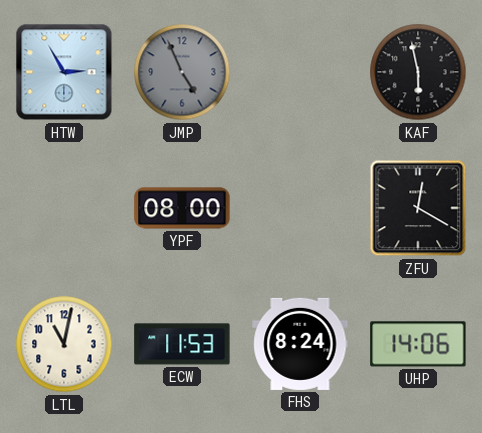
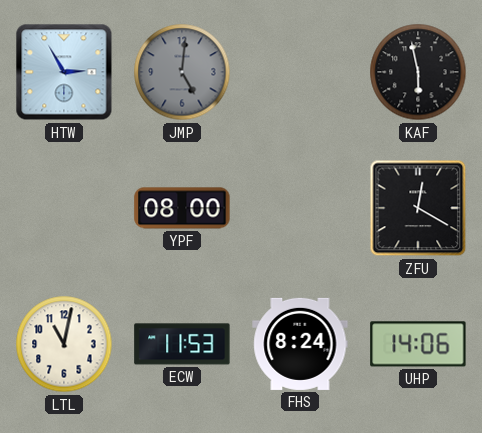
JMP: 4:56 -> 5:01
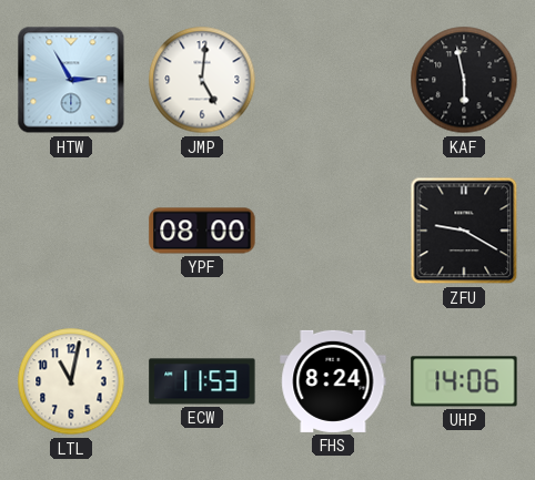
JMP dial: grey -> white
ZFU: 12:20 -> 9:20
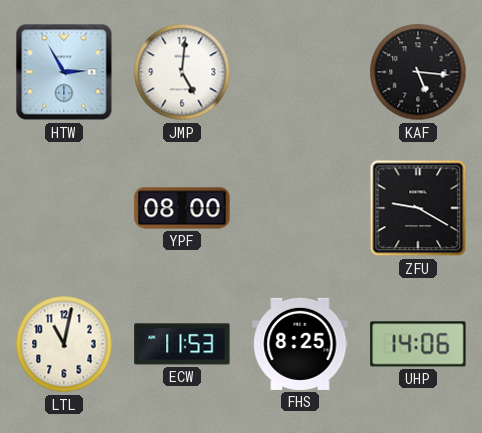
KAF: 5:58 -> 5:16
FHS: 8:24 -> 8:25
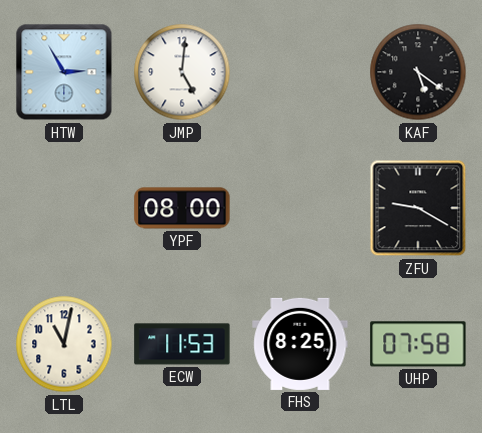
KAF: 5:16 -> 5:21
UHP: 14:06 -> 07:58
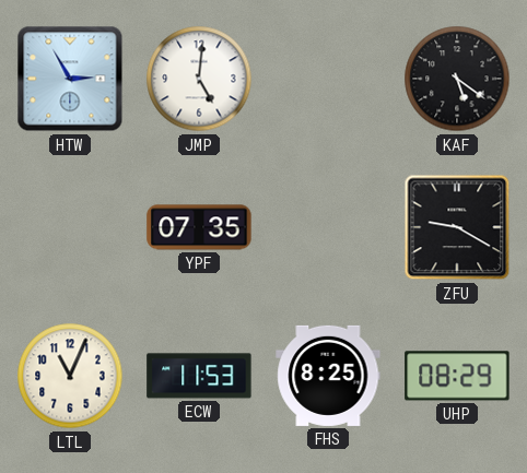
YPF: 08:00 -> 07:35
LTL: 11:02 -> 11:04
UHP: 07:58 -> 08:29
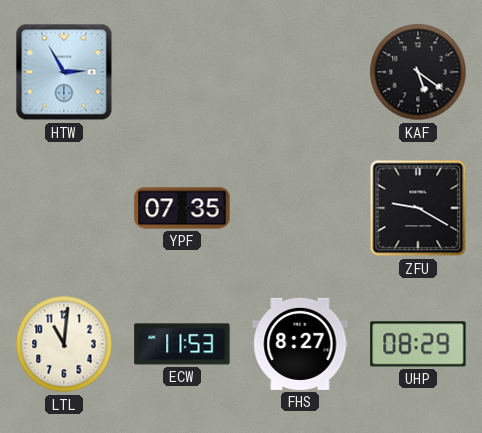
JMP: 5:01 -> none
LTL: 11:04 -> 11:01
FHS: 8:25 -> 8:27
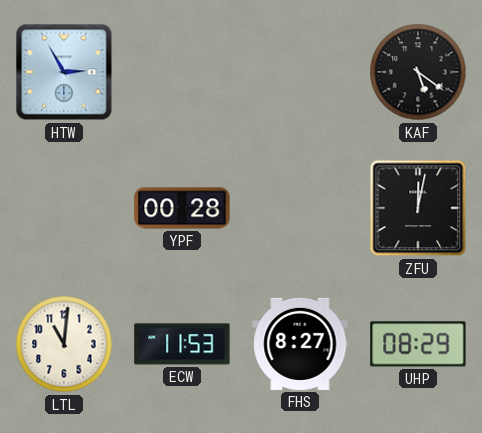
YPF: 07:35 -> 00:28
ZFU: 9:20 -> 12:02
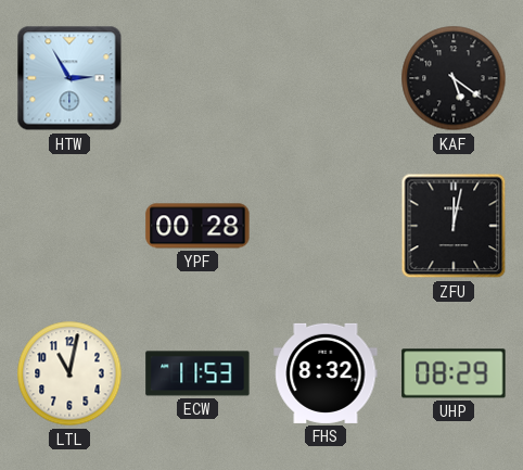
LTL: 11:01 -> 11:02
FHS: 8:27 -> 8:32
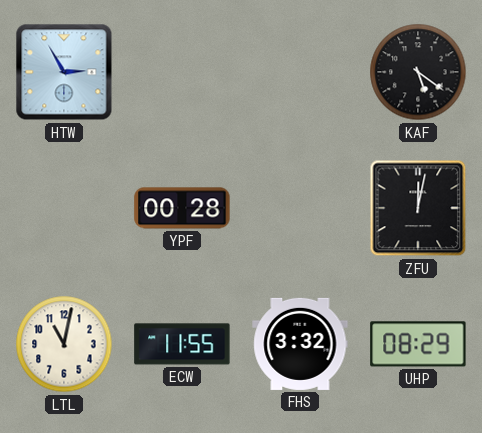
ECW: 11:53 -> 11:55
FHS: 8:32 -> 3:32
